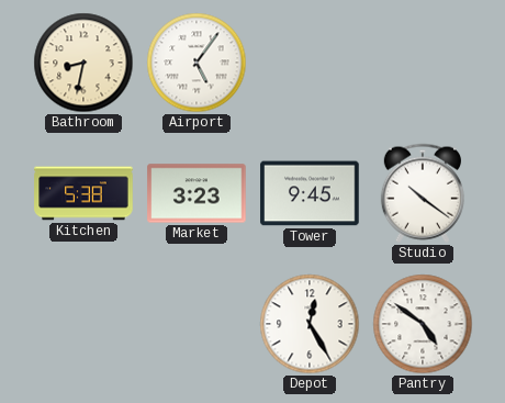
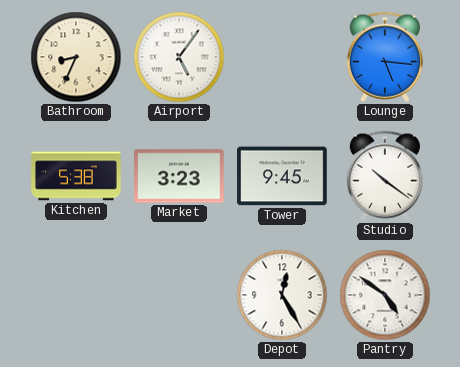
Bathroom: 8:32 -> 8:34
Lounge: none -> 5:16
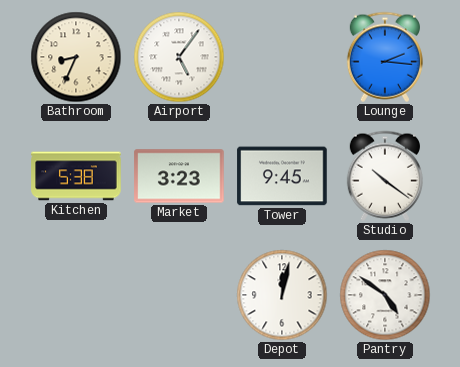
Lounge: 5:16 -> 2:16
Depot: 12:25 -> 12:02
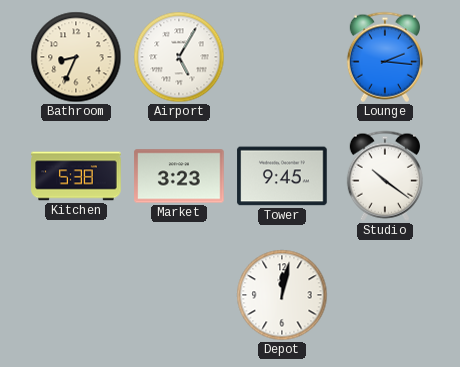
Airport: 5:06 -> 5:05
Pantry: 4:51 -> none
